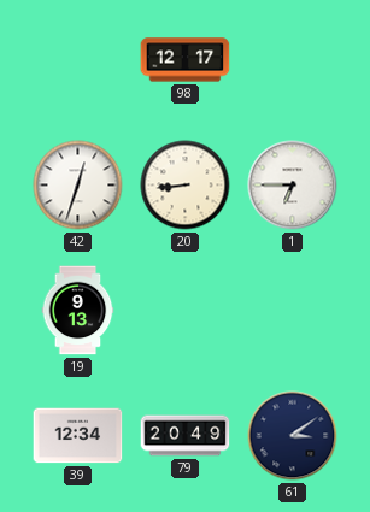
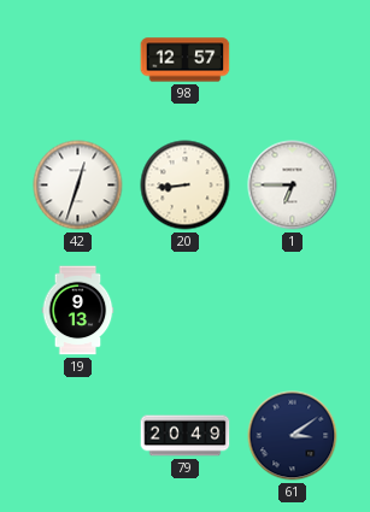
98: 12:17 -> 12:57
39: 12:34 -> none
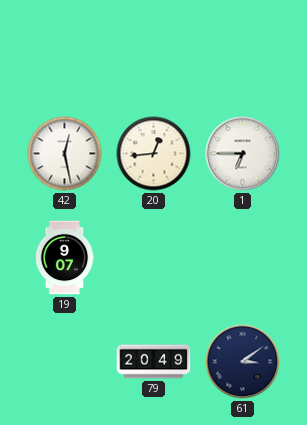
98: 12:57 -> none
42: 12:33 -> 12:28
20: 8:44 -> 12:44
19: 9:13 -> 9:07
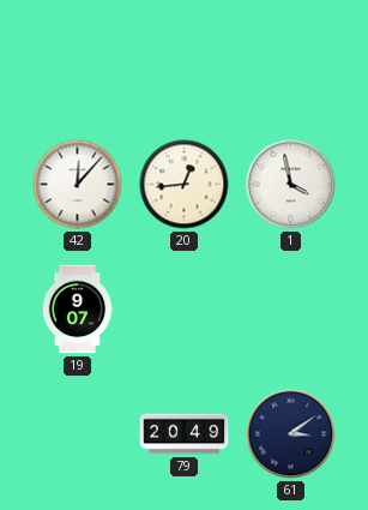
42: 12:28 -> 12:07
1: 6:45 -> 3:58
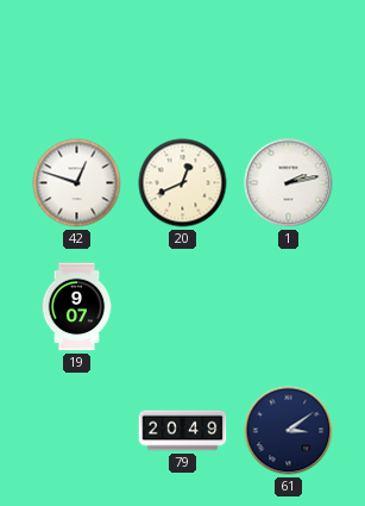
42: 12:07 -> 12:48
20: 12:44 -> 12:41
1: 3:58 -> 2:13
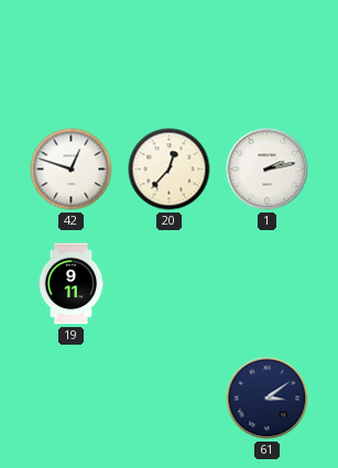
20: 12:41 -> 12:37
19: 9:07 -> 9:11
79: 20:49 -> none
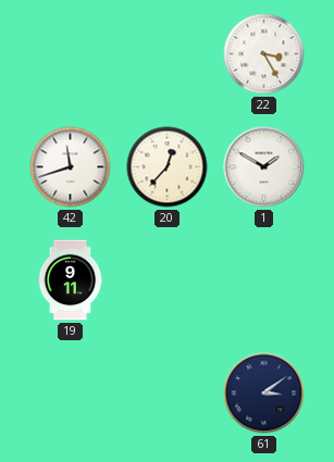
22: none -> 3:25
42: 12:48 -> 11:42
1: 2:13 -> 1:50
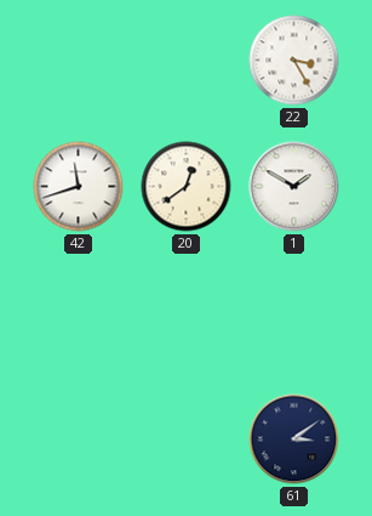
20: 12:37 -> 12:39
19: 9:11 -> none
